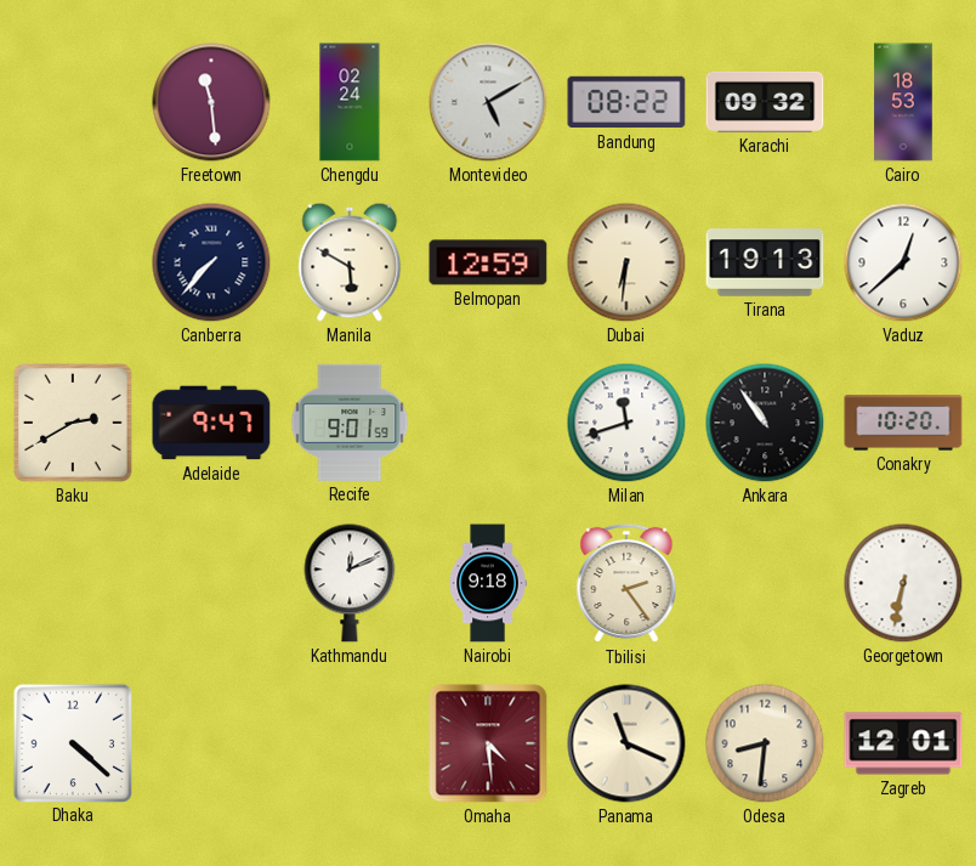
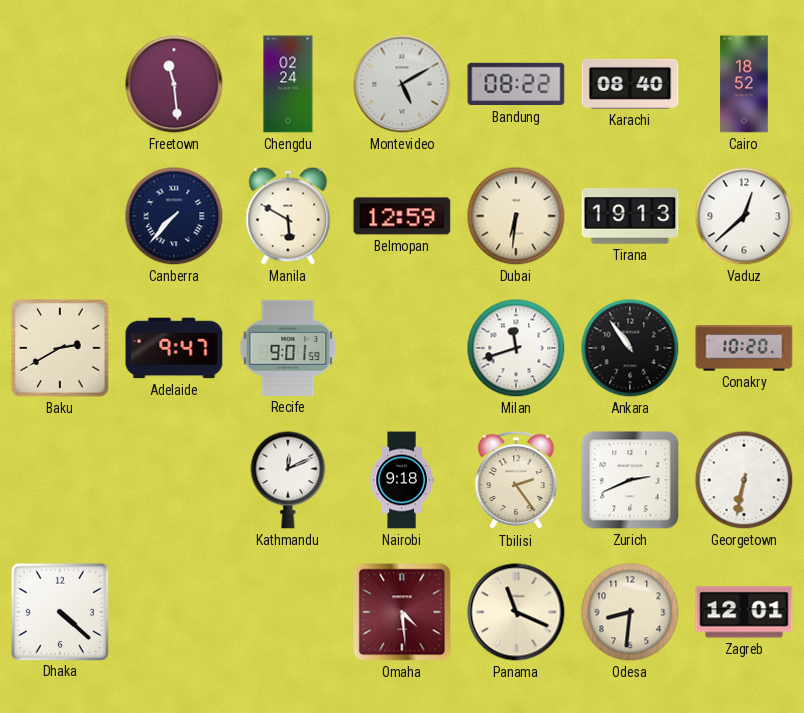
Karachi: 09:32 -> 08:40
Cairo: 18:53 -> 18:52
Zurich: none -> 2:41
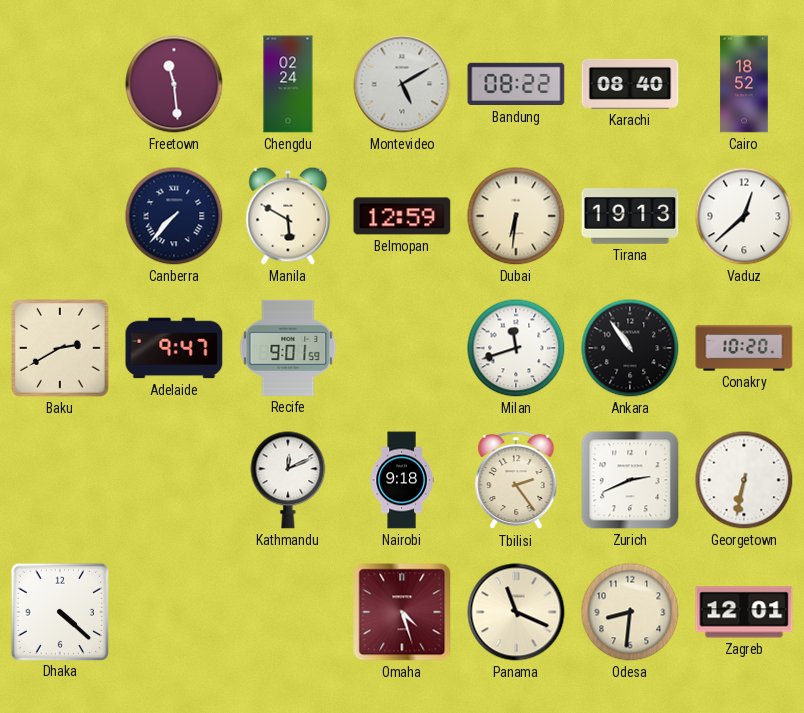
Omaha: 4:29 -> 4:27
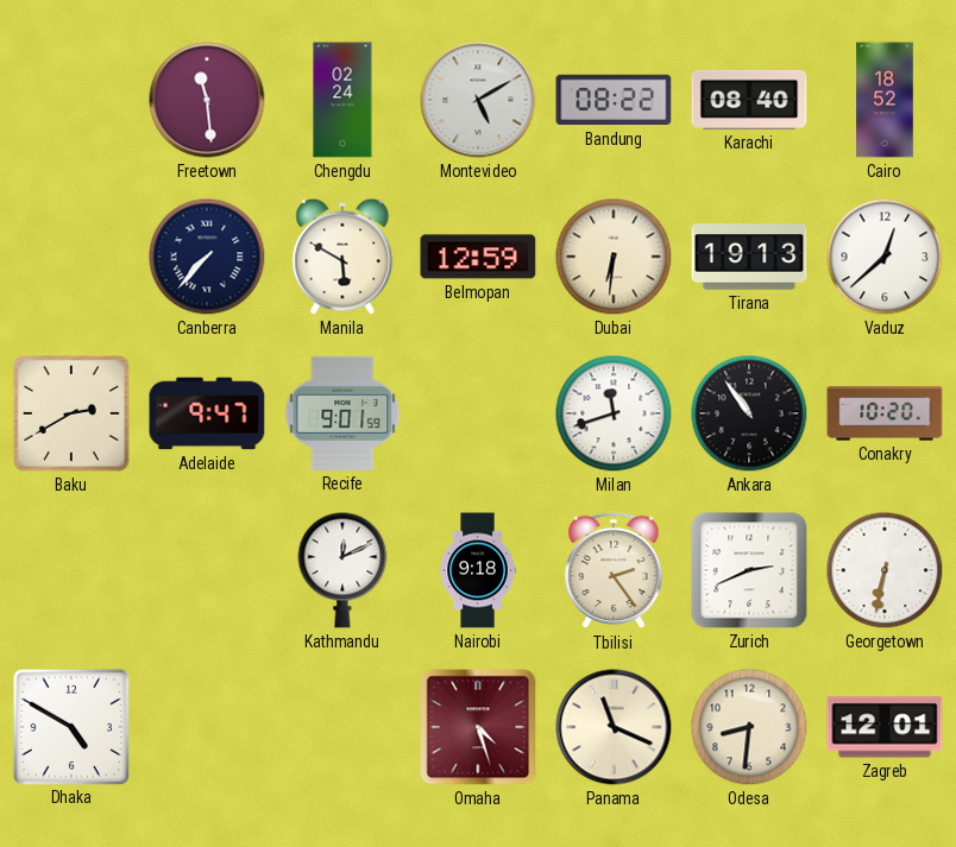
Dhaka: 4:22 -> 4:50
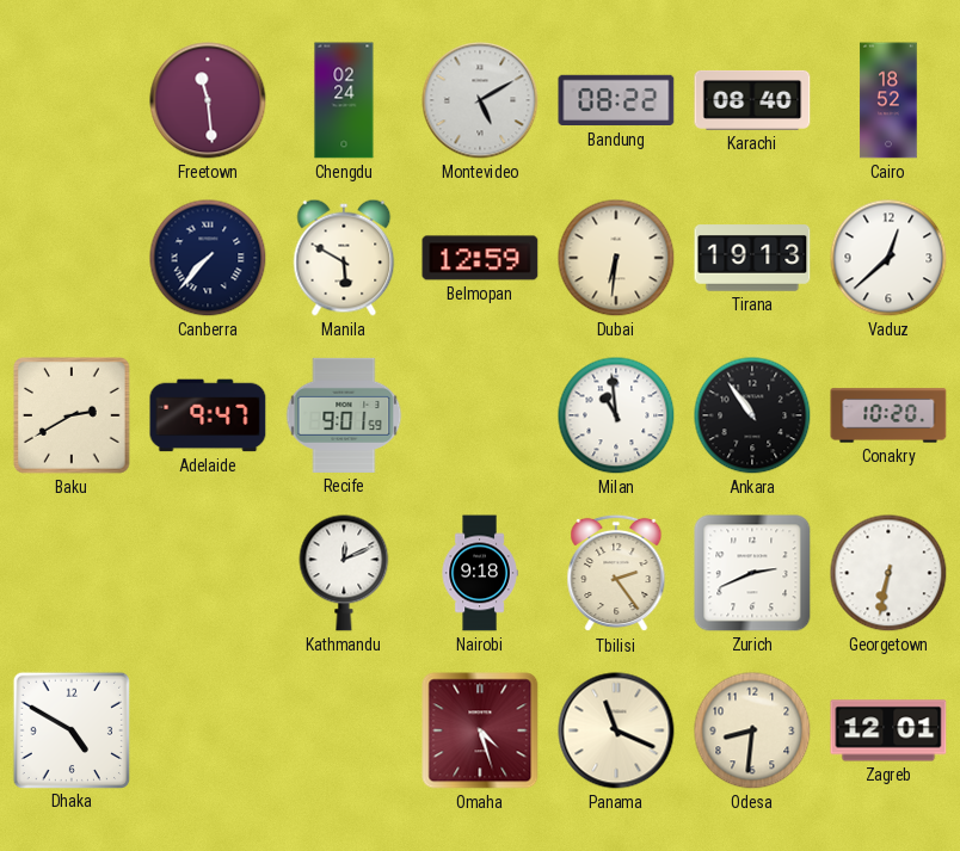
Milan: 11:42 -> 10:59
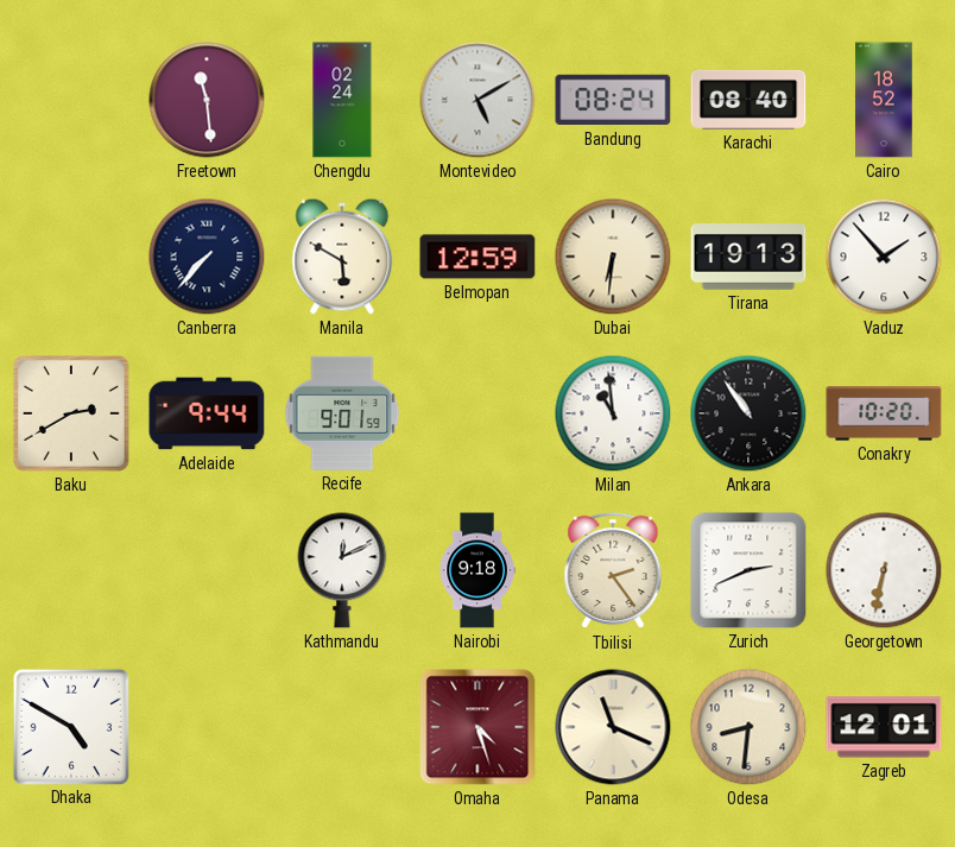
Bandung: 08:22 -> 08:24
Vaduz: 12:38 -> 1:53
Adelaide: 9:47 -> 9:44
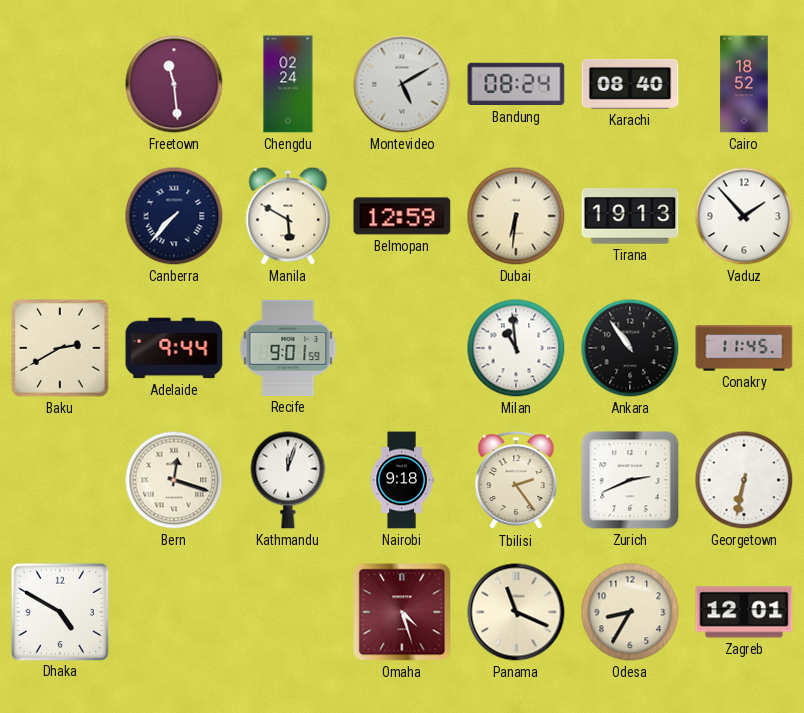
Conakry: 10:20 -> 11:45
Bern: none -> 12:18
Kathmandu: 12:11 -> 12:03
Odesa: 8:31 -> 8:35
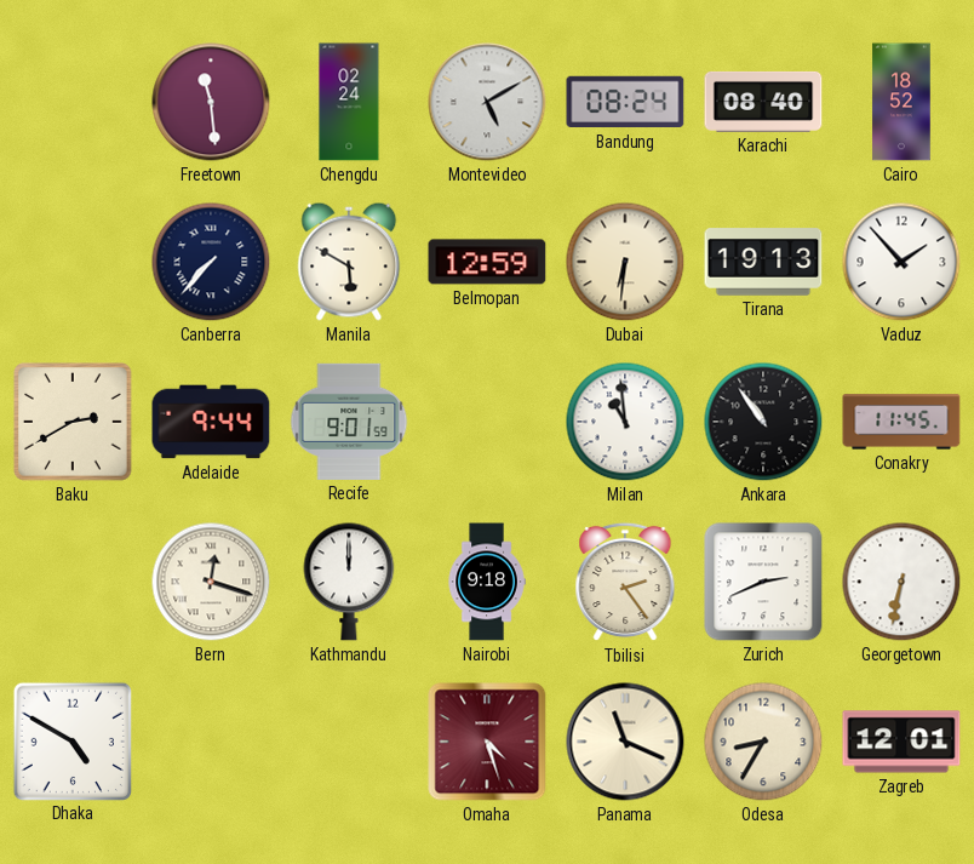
Kathmandu: 12:03 -> 12:00
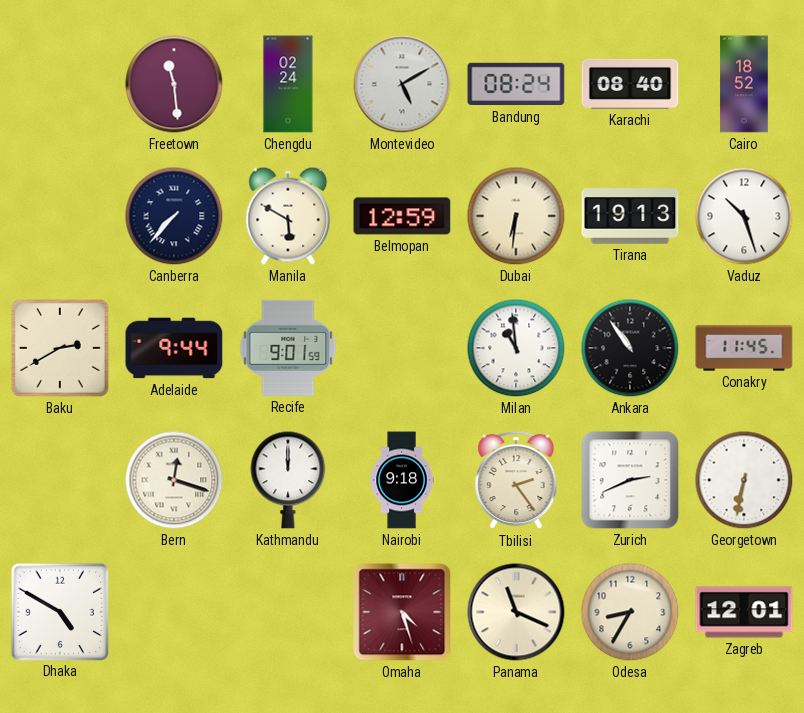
Vaduz: 1:53 -> 10:27
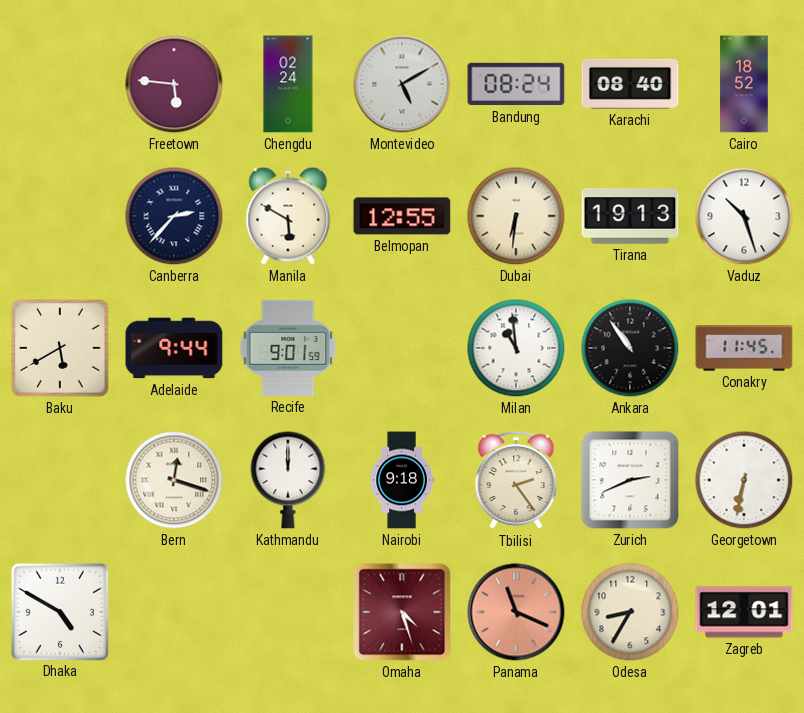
Freetown: 11:29 -> 5:46
Canberra: 7:37 -> 2:37
Belmopan: 12:59 -> 12:55
Baku: 2:40 -> 5:40
Panama dial: cream -> salmon
